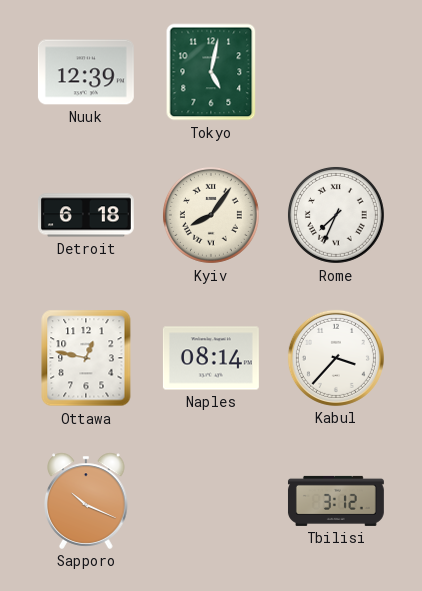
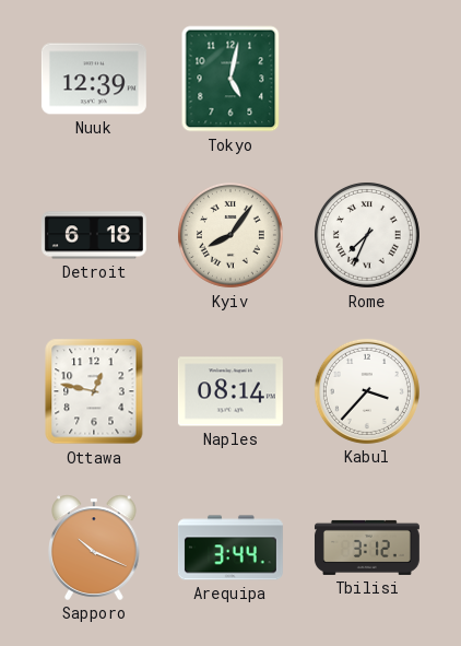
Arequipa: none -> 3:44
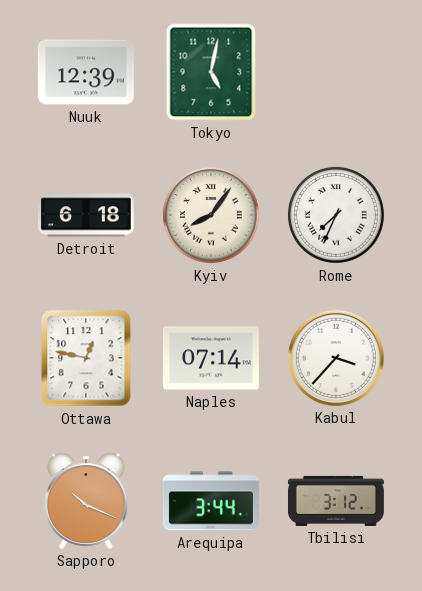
Naples: 08:14 -> 07:14
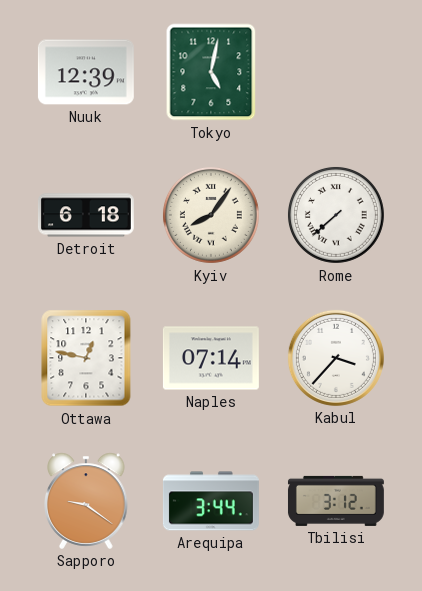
Rome: 7:34 -> 7:38
Sapporo: 10:19 -> 9:21
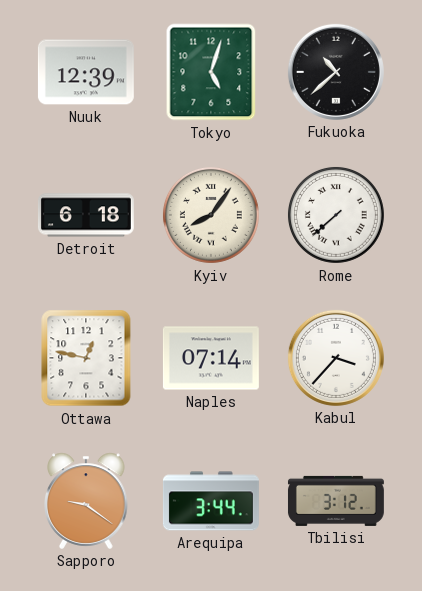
Tokyo: 5:02 -> 5:03
Fukuoka: none -> 10:38
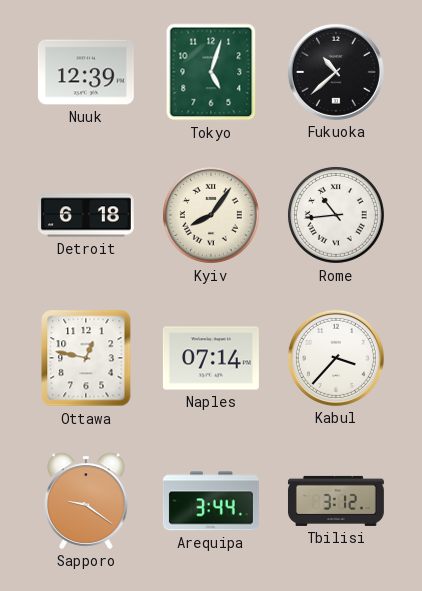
Rome: 7:38 -> 10:44
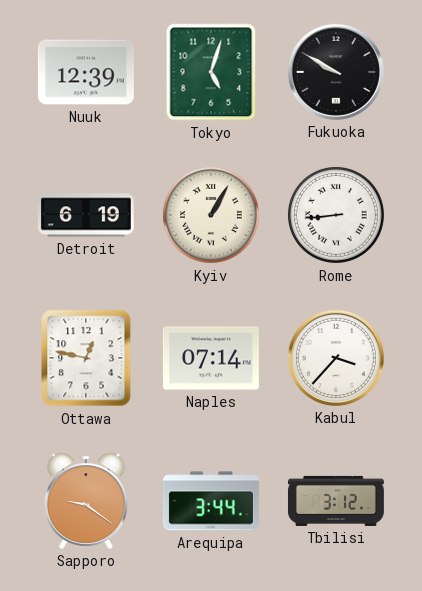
Fukuoka: 10:38 -> 9:50
Detroit: 6:18 -> 6:19
Kyiv: 8:06 -> 1:05
Rome: 10:44 -> 8:44
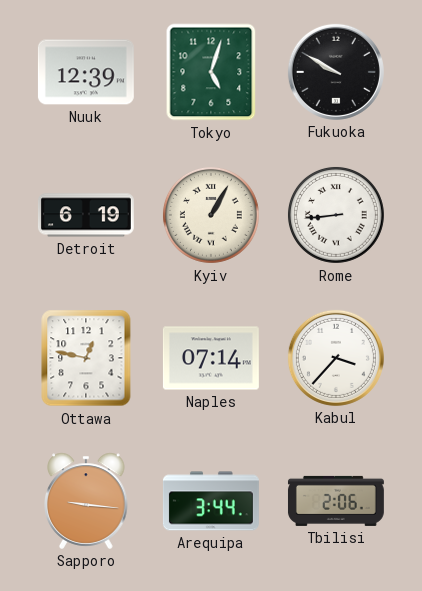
Sapporo: 9:21 -> 9:16
Tbilisi: 3:12 -> 2:06
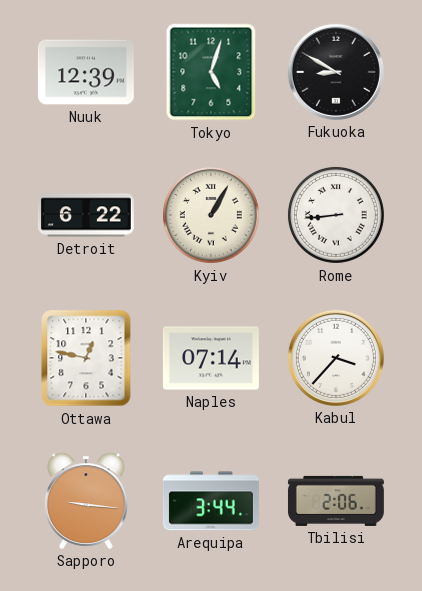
Fukuoka: 9:50 -> 8:50
Detroit: 6:19 -> 6:22
